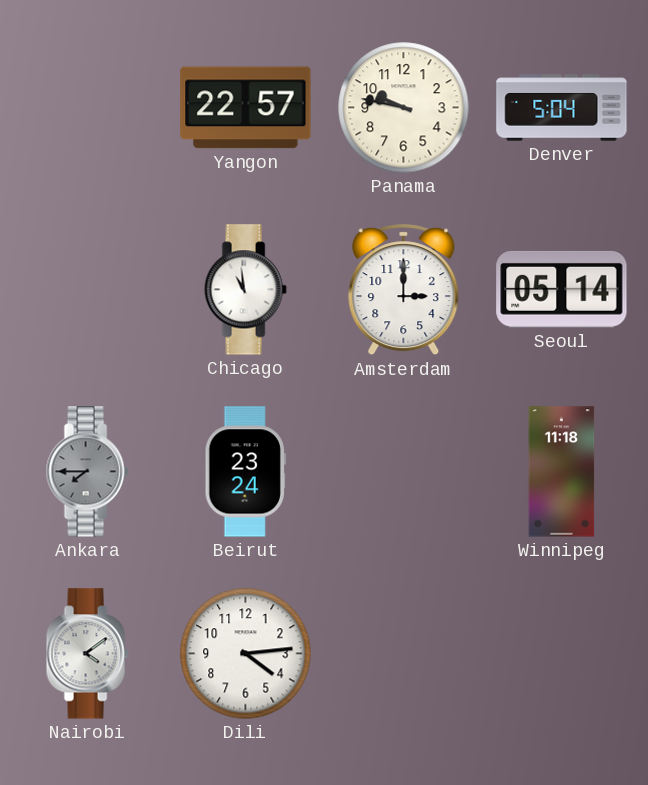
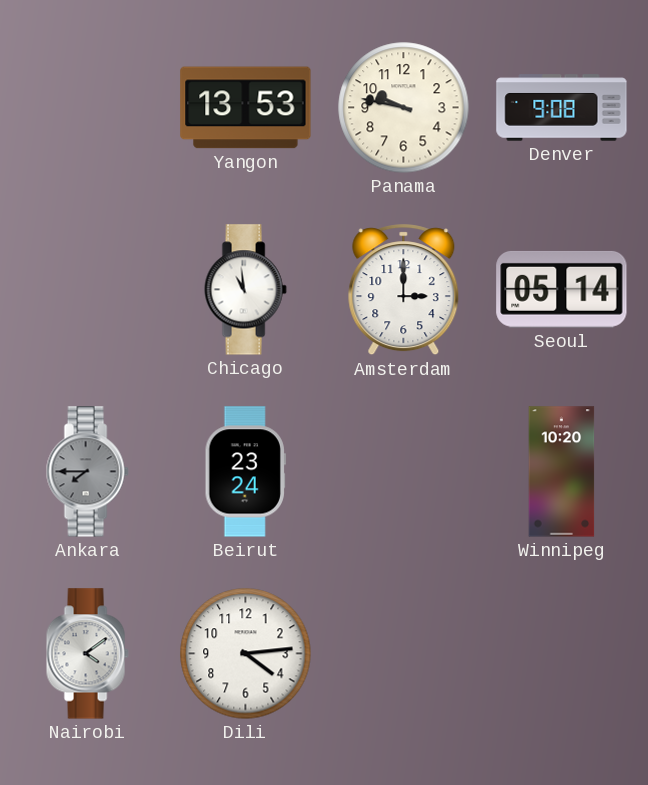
Yangon: 22:57 -> 13:53
Denver: 5:04 -> 9:08
Winnipeg: 11:18 -> 10:20
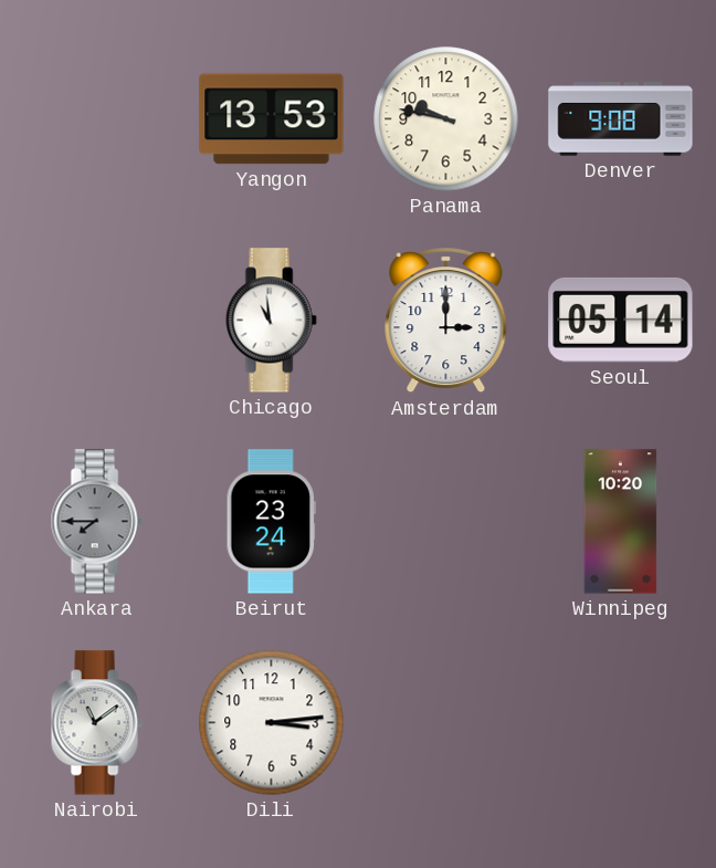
Nairobi: 4:09 -> 11:09
Dili: 4:14 -> 3:14
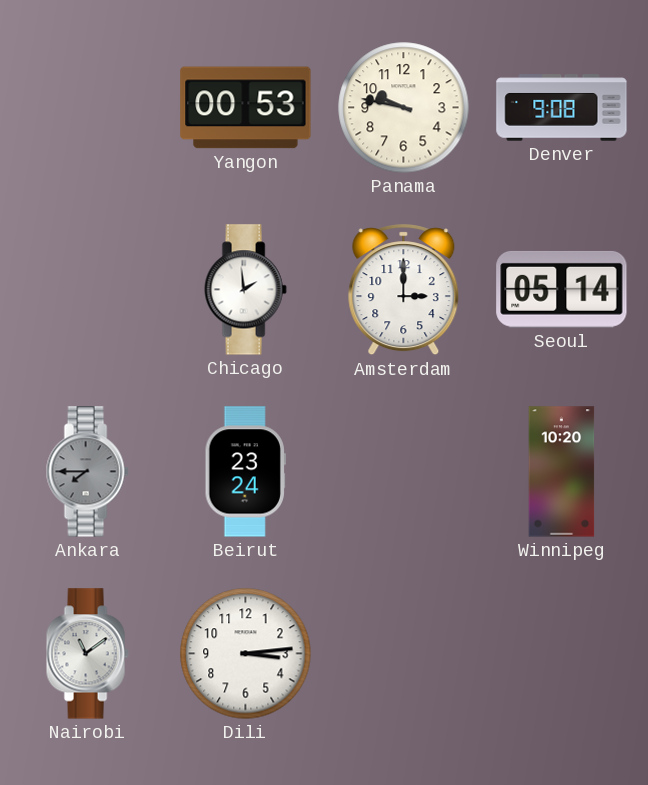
Yangon: 13:53 -> 00:53
Chicago: 10:59 -> 1:59
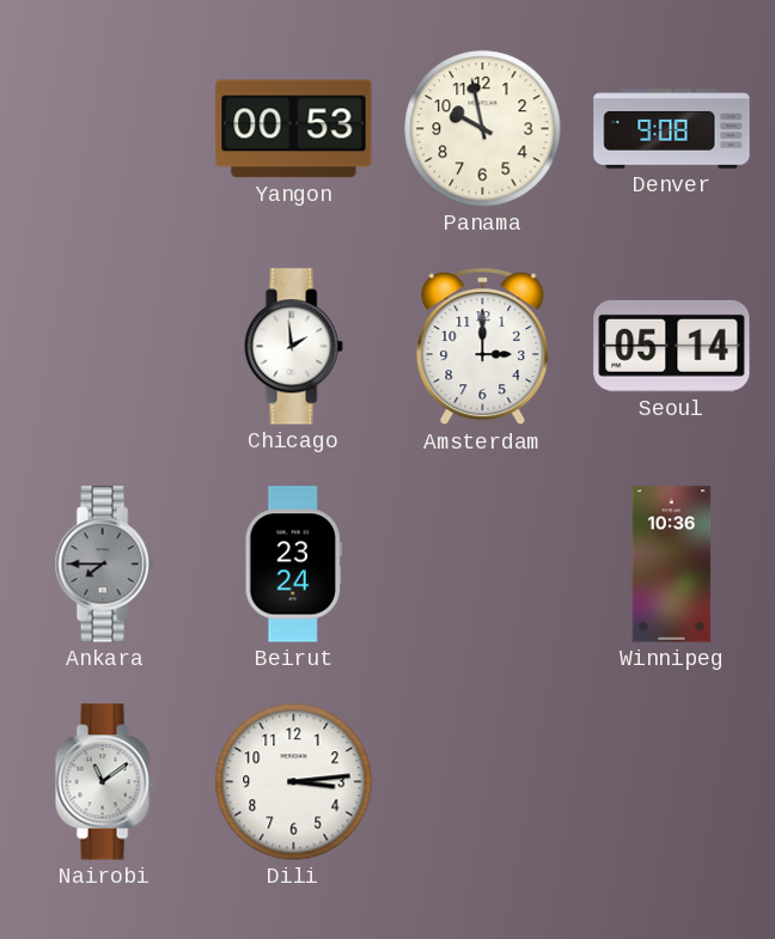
Panama: 9:47 -> 9:58
Winnipeg: 10:20 -> 10:36
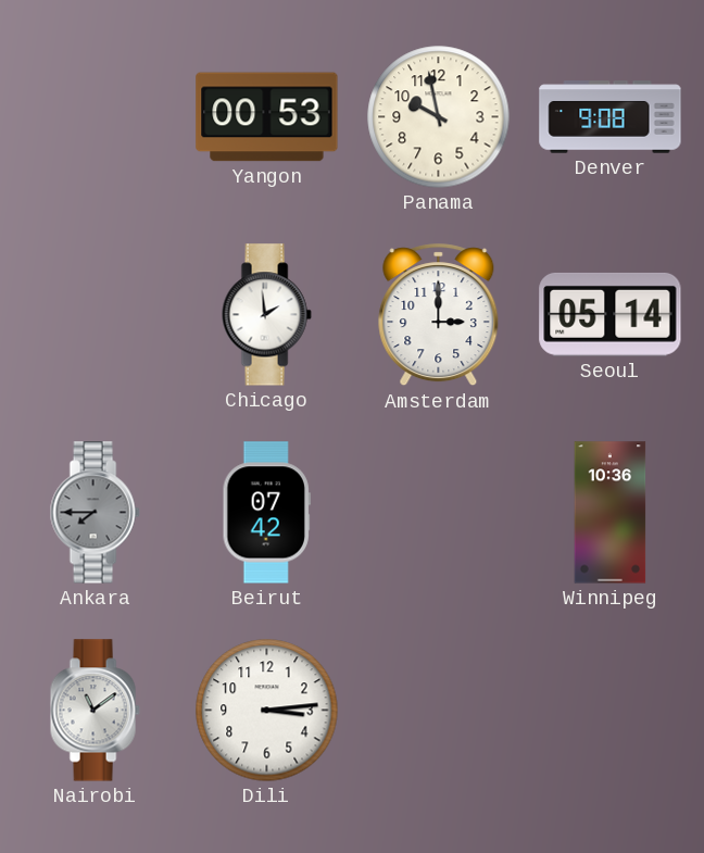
Beirut: 23:24 -> 07:42
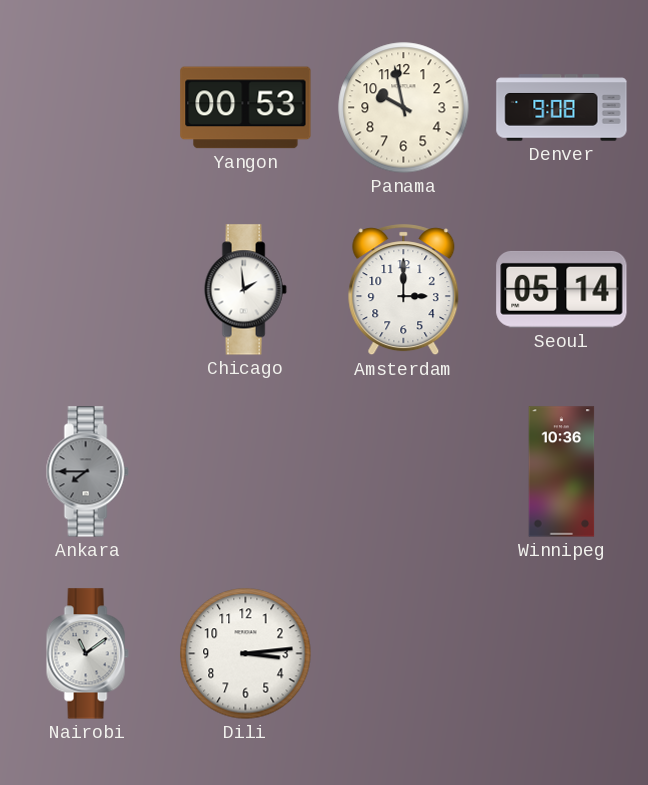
Beirut: 07:42 -> none
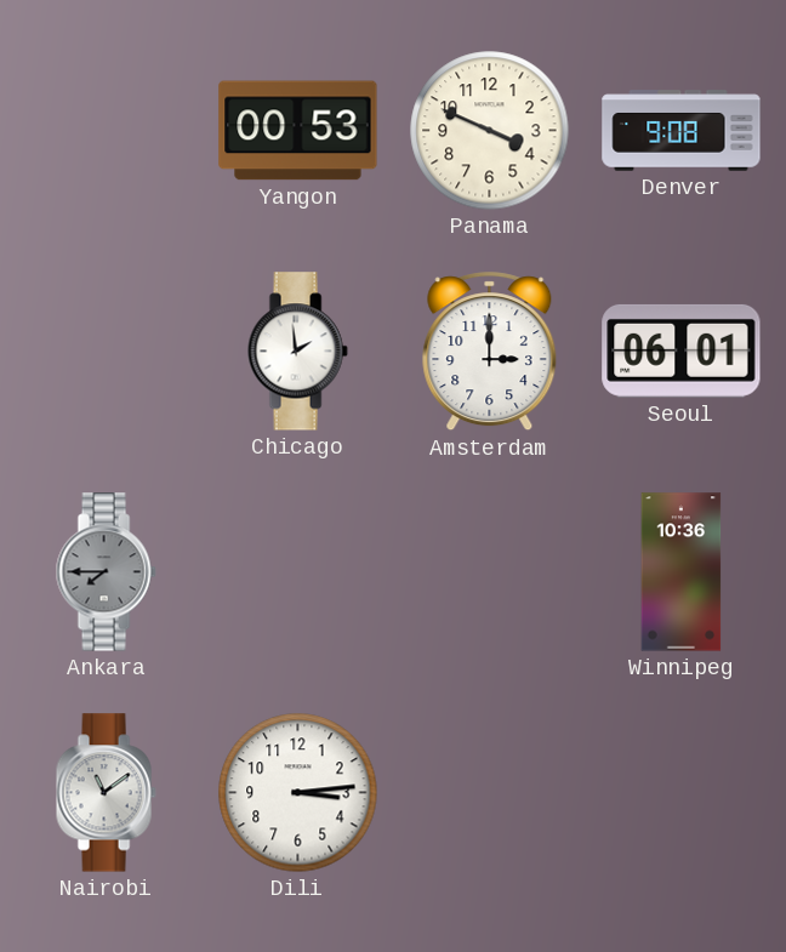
Panama: 9:58 -> 3:49
Seoul: 05:14 -> 06:01
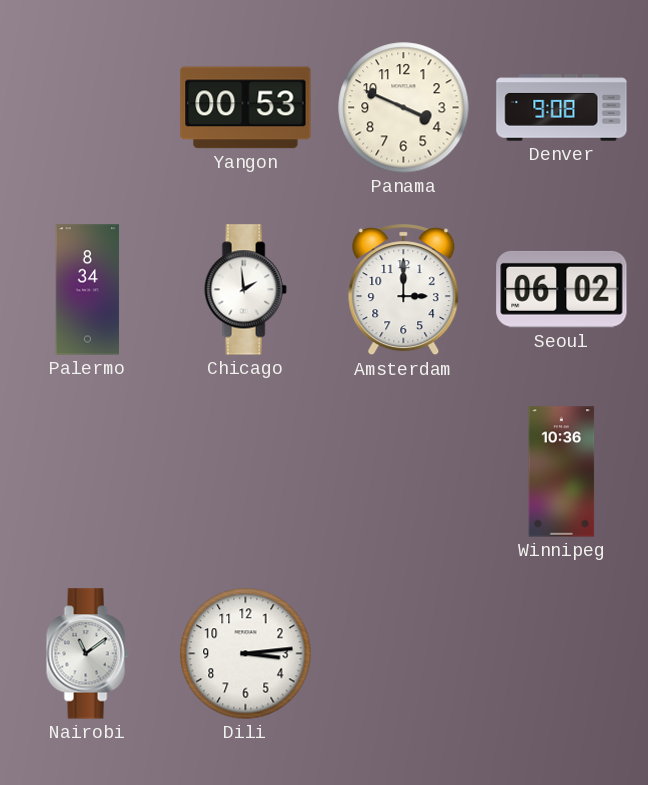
Palermo: none -> 8:34
Seoul: 06:01 -> 06:02
Ankara: 7:45 -> none
